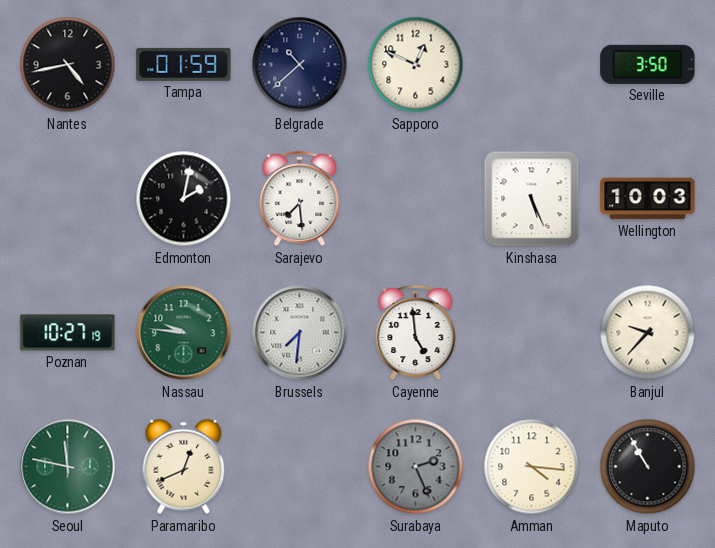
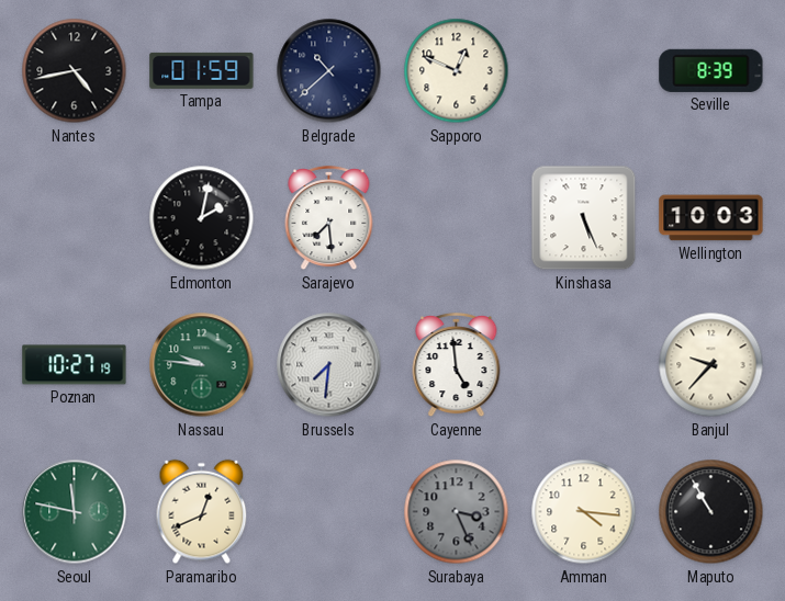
Seville: 3:50 -> 8:39
Surabaya: 2:26 -> 3:26
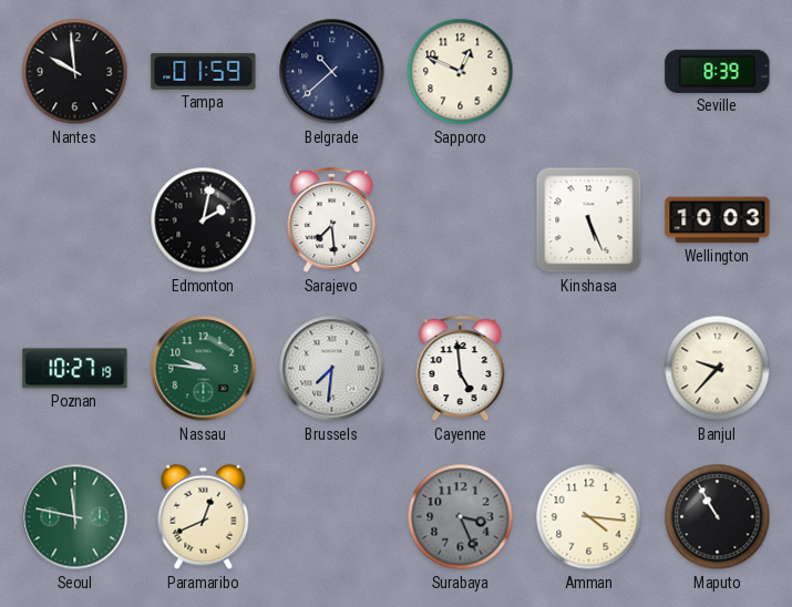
Nantes: 4:43 -> 9:59
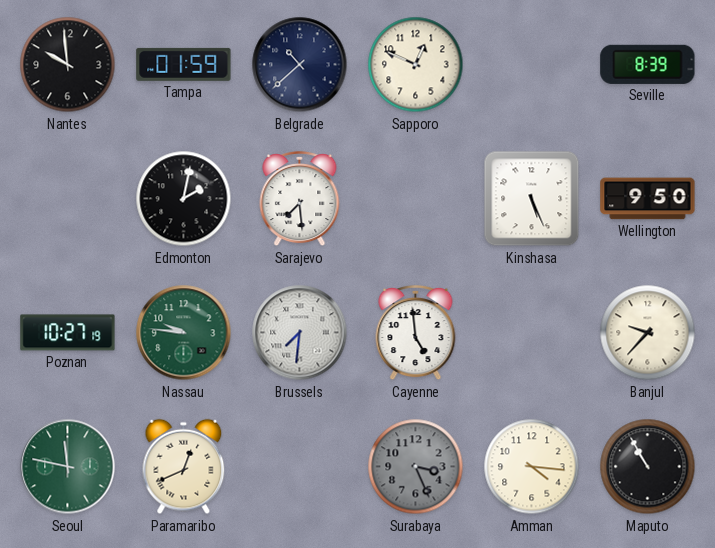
Wellington: 10:03 -> 9:50
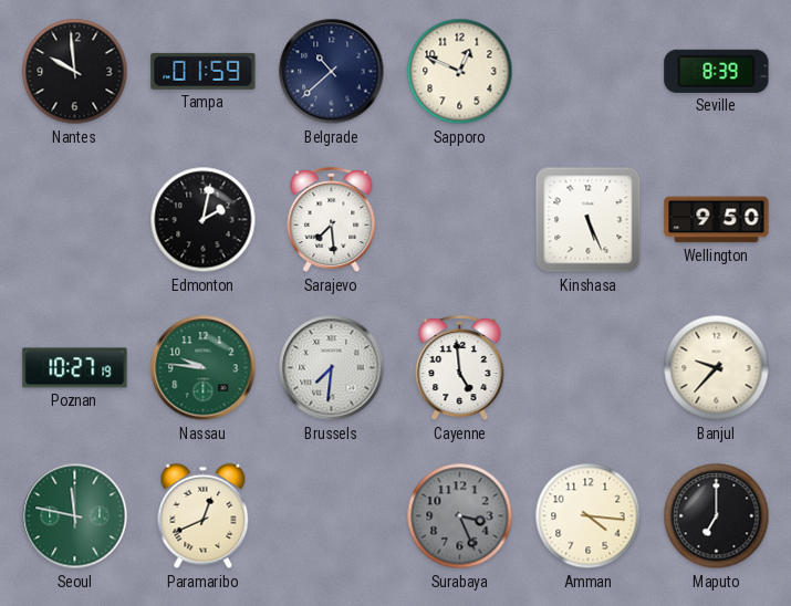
Maputo: 10:55 -> 7:00
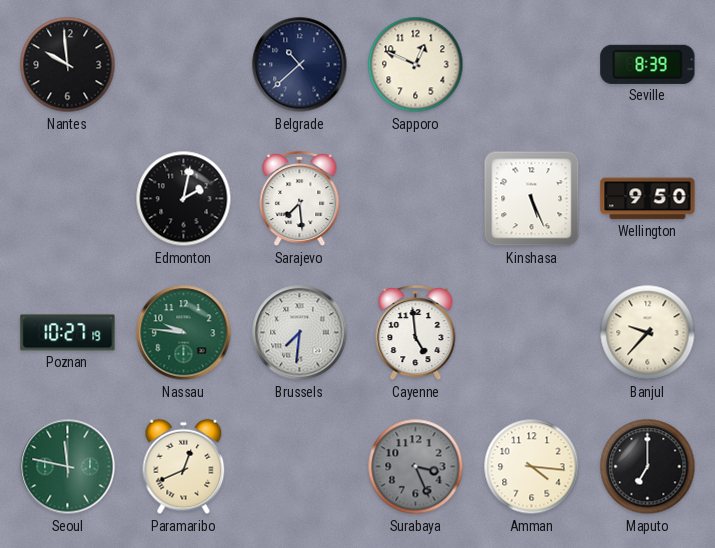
Tampa: 01:59 -> none
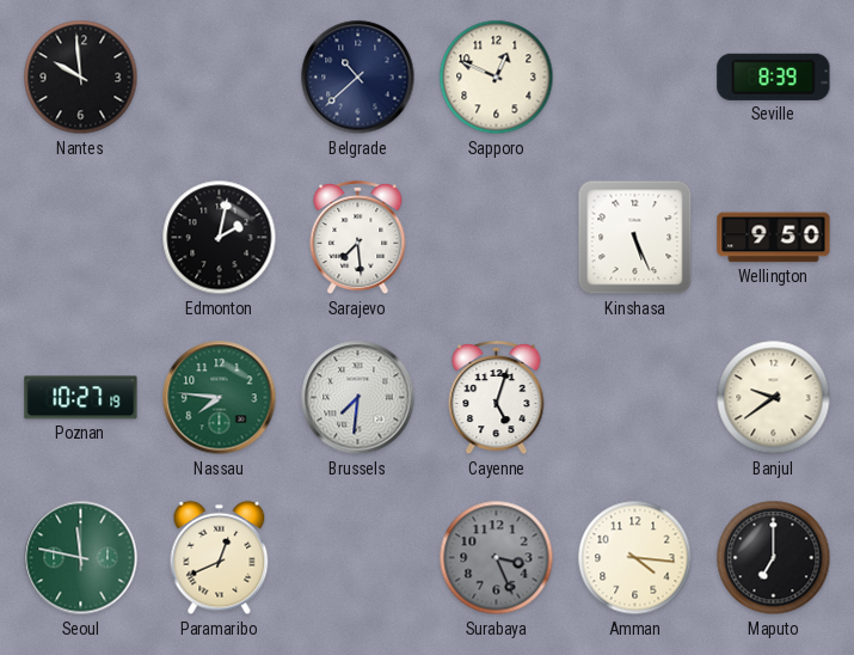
Nassau: 9:46 -> 7:46
Cayenne: 4:59 -> 5:03
Banjul: 9:37 -> 9:39
